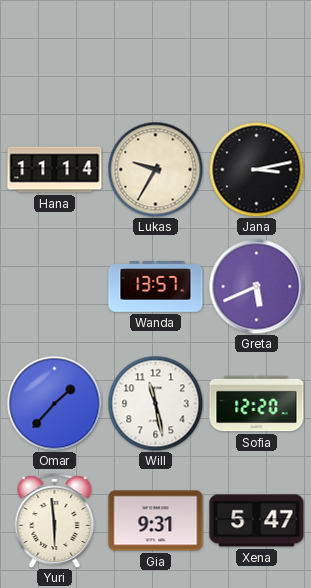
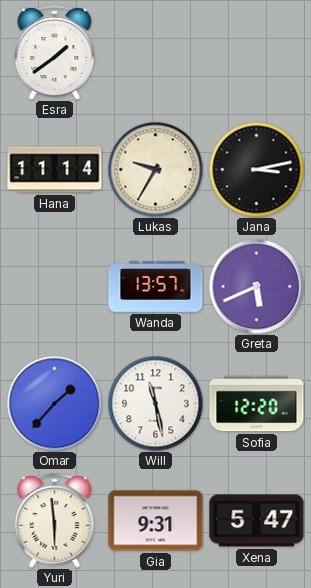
Esra: none -> 1:39
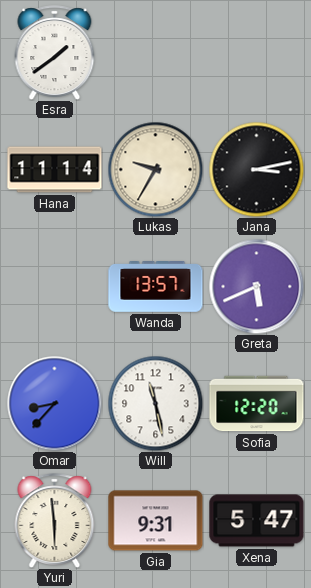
Omar: 1:37 -> 8:37
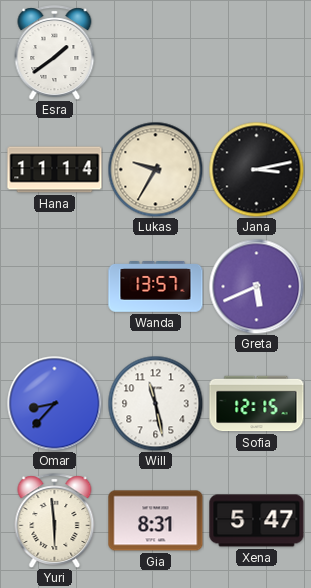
Sofia: 12:20 -> 12:15
Gia: 9:31 -> 8:31
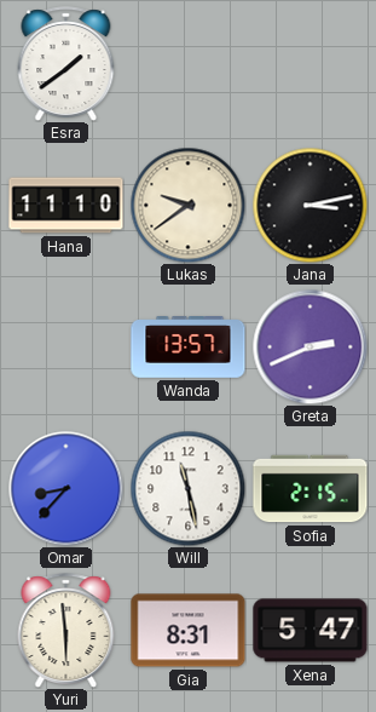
Hana: 11:14 -> 11:10
Lukas: 9:35 -> 9:39
Greta: 5:41 -> 2:41
Sofia: 12:15 -> 2:15
